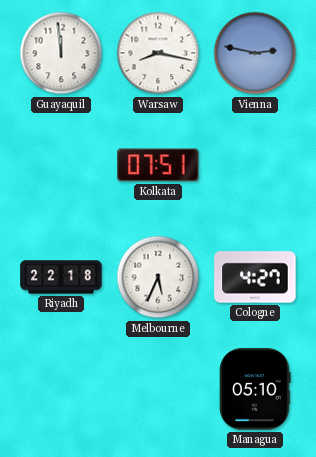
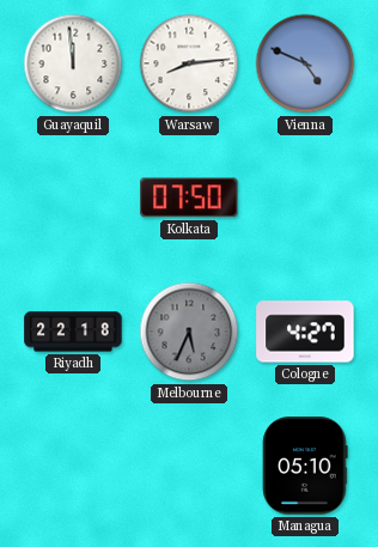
Warsaw: 8:17 -> 8:14
Vienna: 2:47 -> 4:49
Kolkata: 07:51 -> 07:50
Melbourne dial: white -> grey
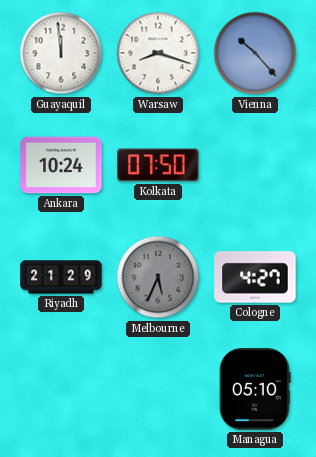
Warsaw: 8:14 -> 8:18
Vienna: 4:49 -> 10:23
Ankara: none -> 10:24
Riyadh: 22:18 -> 21:29
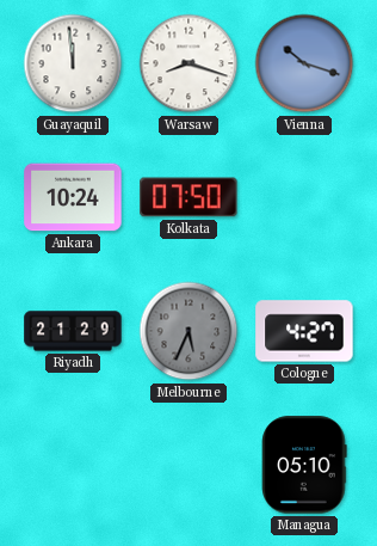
Vienna: 10:23 -> 10:18
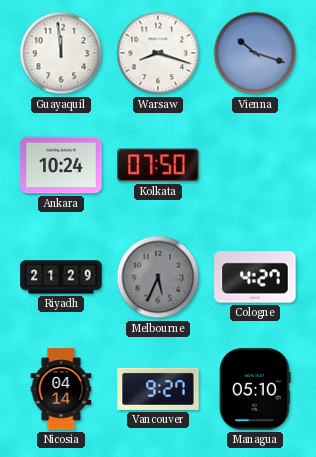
Nicosia: none -> 04:14
Vancouver: none -> 9:27
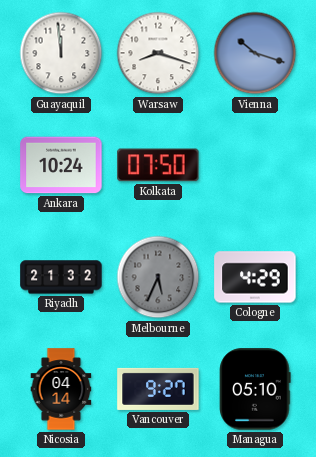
Riyadh: 21:29 -> 21:32
Cologne: 4:27 -> 4:29
